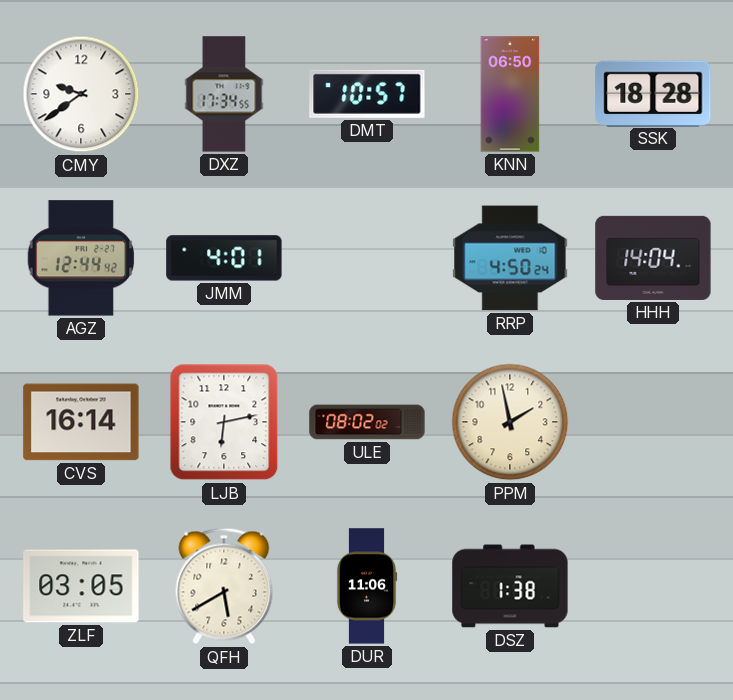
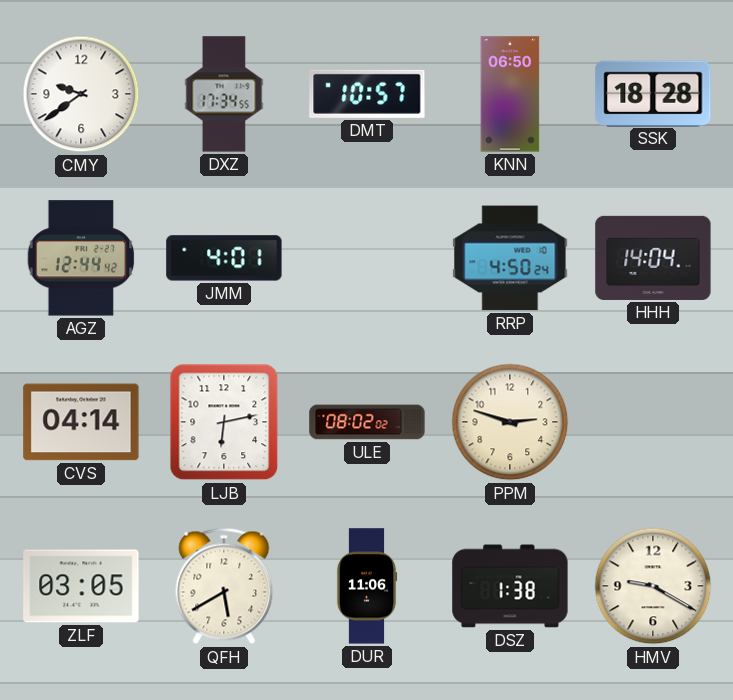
CVS: 16:14 -> 04:14
PPM: 1:58 -> 2:48
HMV: none -> 9:20
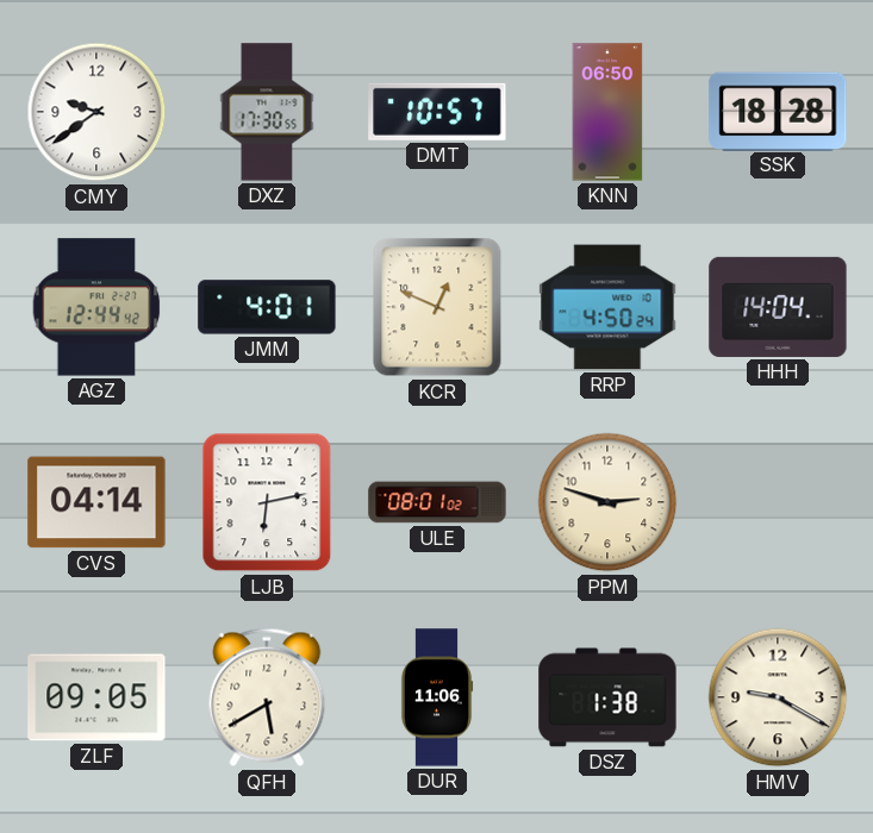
DXZ: 17:34 -> 17:30
KCR: none -> 12:49
ULE: 08:02 -> 08:01
ZLF: 03:05 -> 09:05
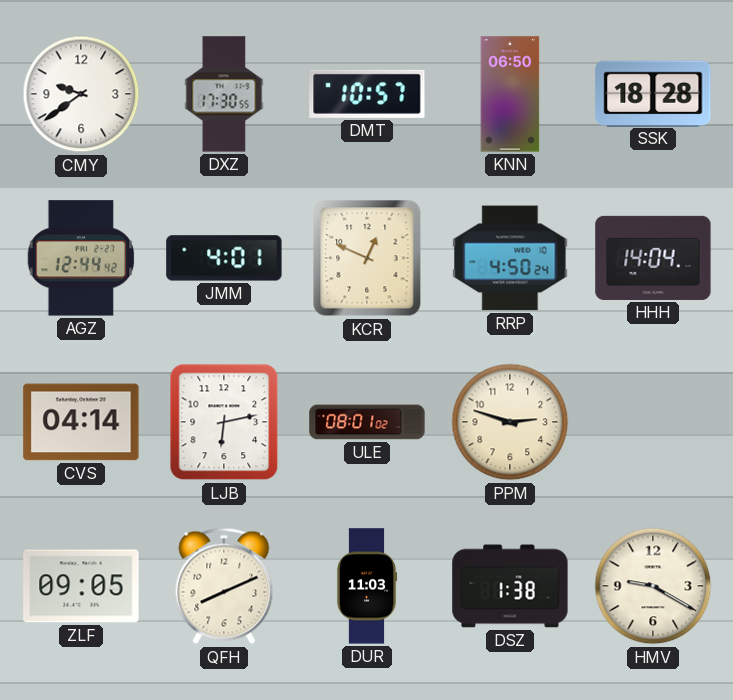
QFH: 5:40 -> 8:11
DUR: 11:06 -> 11:03
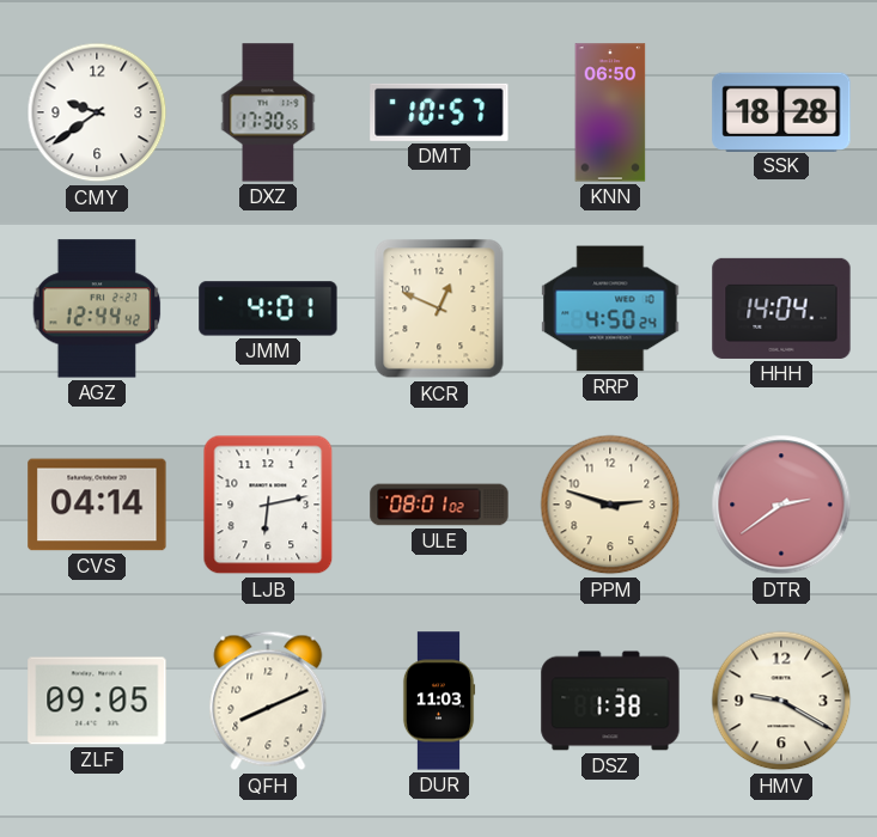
DTR: none -> 2:39
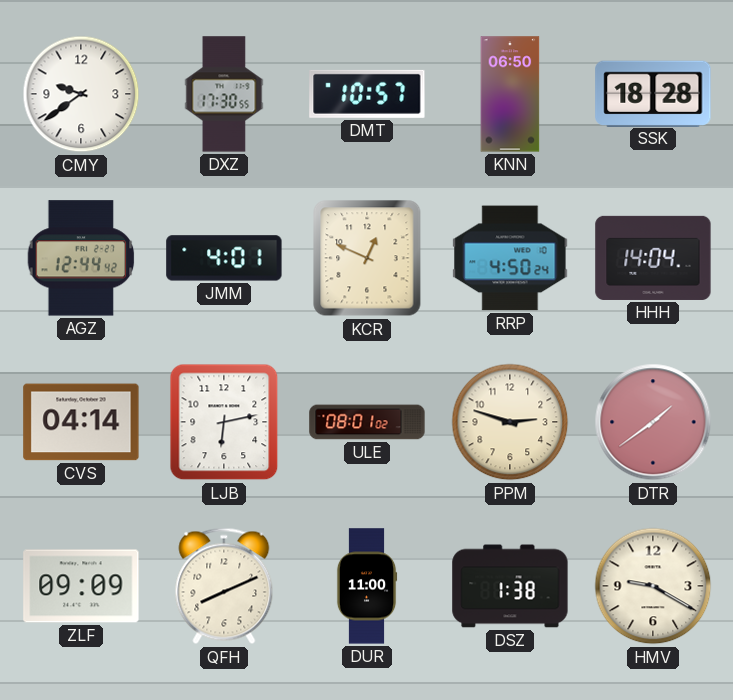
DTR: 2:39 -> 1:39
ZLF: 09:05 -> 09:09
DUR: 11:03 -> 11:00
